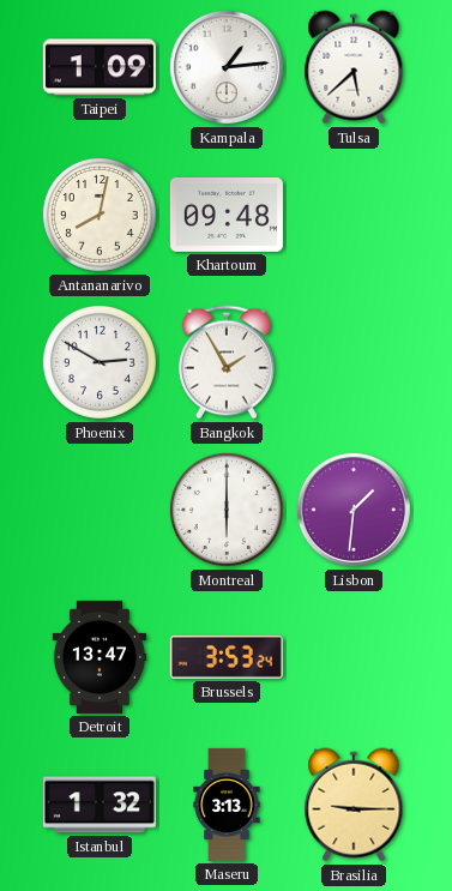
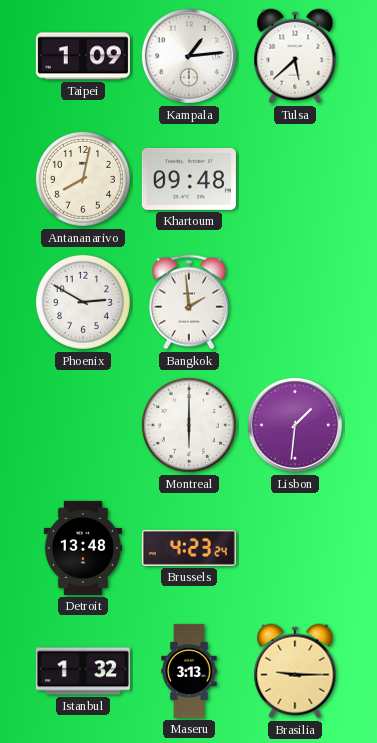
Bangkok: 1:55 -> 1:59
Detroit: 13:47 -> 13:48
Brussels: 3:53 -> 4:23
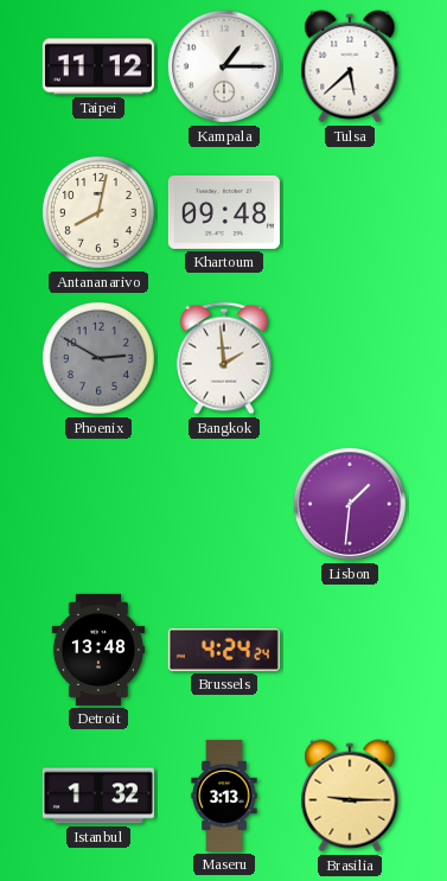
Taipei: 1:09 -> 11:12
Kampala: 1:14 -> 1:15
Phoenix dial: white -> grey
Montreal: 6:00 -> none
Brussels: 4:23 -> 4:24
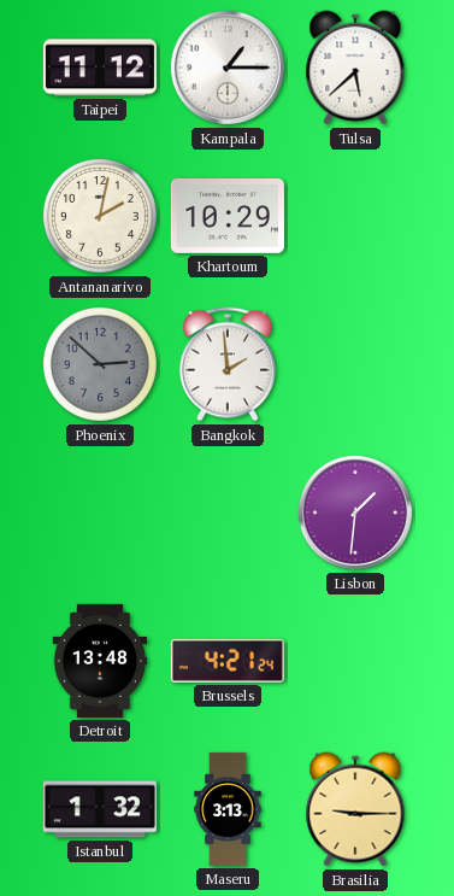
Antananarivo: 8:02 -> 2:02
Khartoum: 09:48 -> 10:29
Phoenix: 2:50 -> 2:52
Brussels: 4:24 -> 4:21
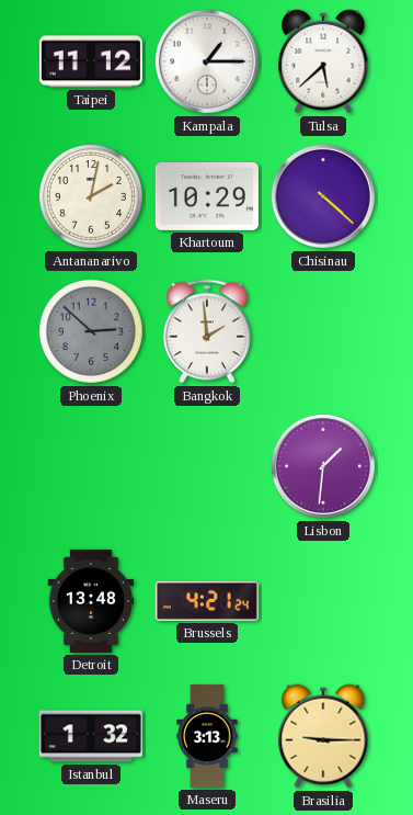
Chisinau: none -> 4:22
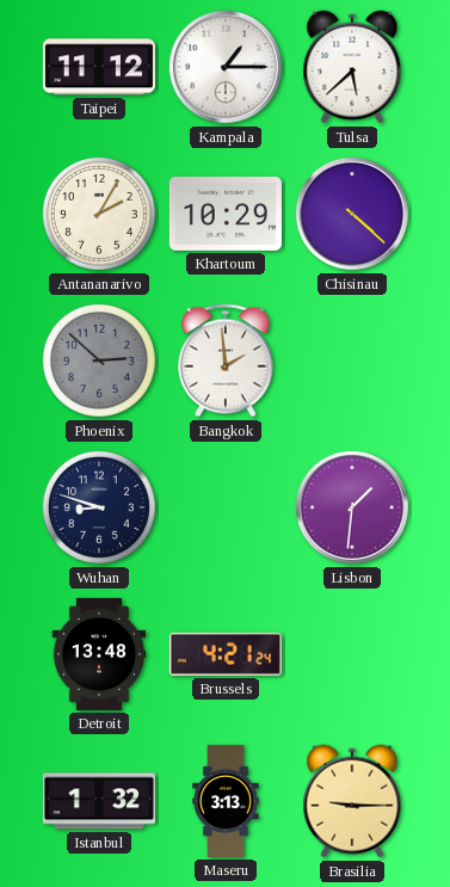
Antananarivo: 2:02 -> 2:05
Wuhan: none -> 8:48
